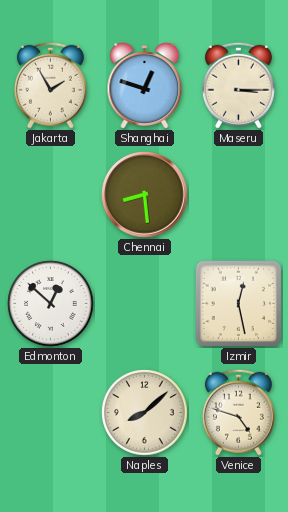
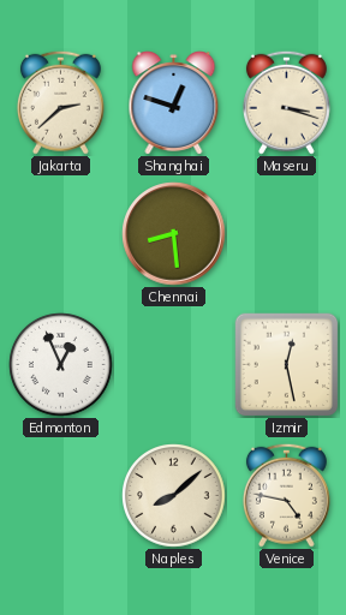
Jakarta: 1:55 -> 2:38
Maseru: 3:15 -> 3:18
Edmonton: 12:52 -> 12:56
Venice: 4:48 -> 4:47
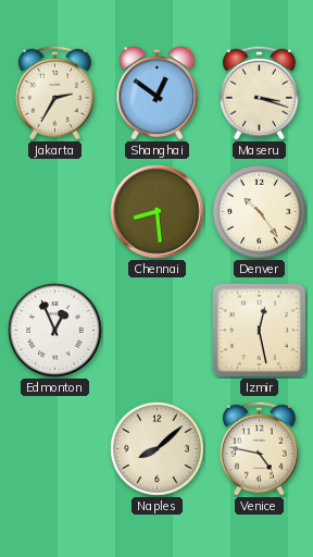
Jakarta: 2:38 -> 2:35
Shanghai: 12:48 -> 12:51
Denver: none -> 10:24
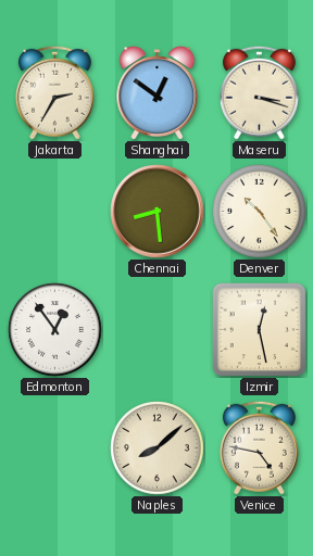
Edmonton: 12:56 -> 12:54
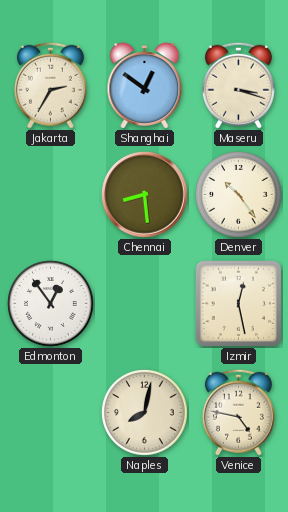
Naples: 8:08 -> 8:02
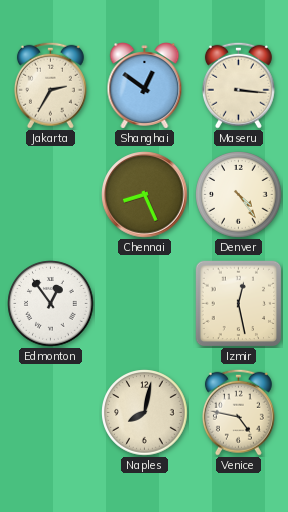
Maseru: 3:18 -> 3:16
Chennai: 8:29 -> 8:26
Denver: 10:24 -> 4:24
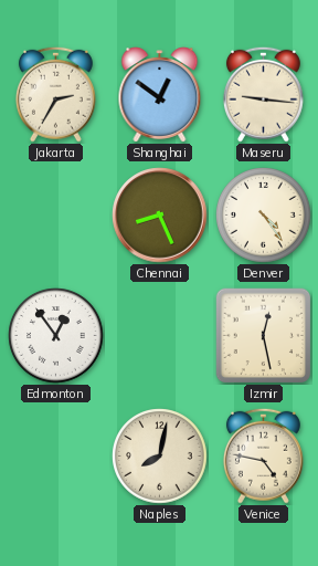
Maseru: 3:16 -> 9:16
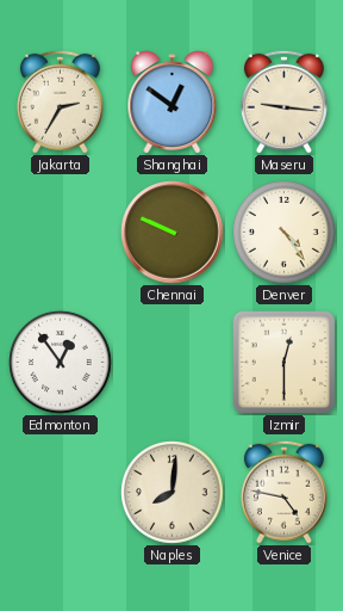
Chennai: 8:26 -> 9:49
Izmir: 12:28 -> 12:30
Naples: 8:02 -> 8:01
